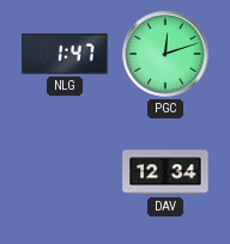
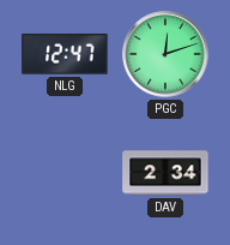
NLG: 1:47 -> 12:47
DAV: 12:34 -> 2:34
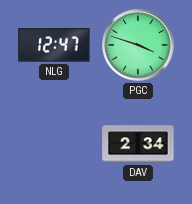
PGC: 12:12 -> 3:48
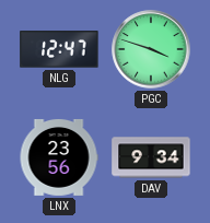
LNX: none -> 23:56
DAV: 2:34 -> 9:34
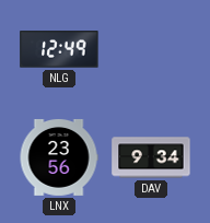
NLG: 12:47 -> 12:49
PGC: 3:48 -> none
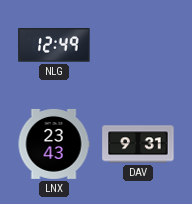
LNX: 23:56 -> 23:43
DAV: 9:34 -> 9:31
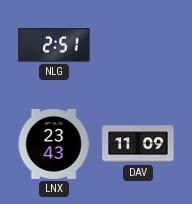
NLG: 12:49 -> 2:51
DAV: 9:31 -> 11:09
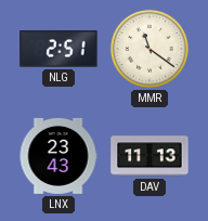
MMR: none -> 11:21
DAV: 11:09 -> 11:13
